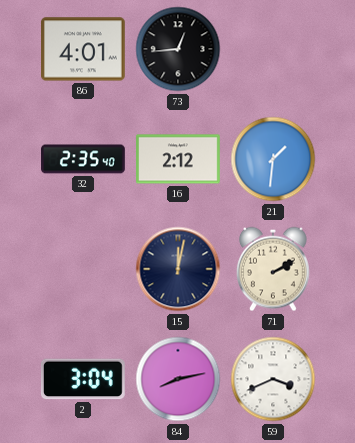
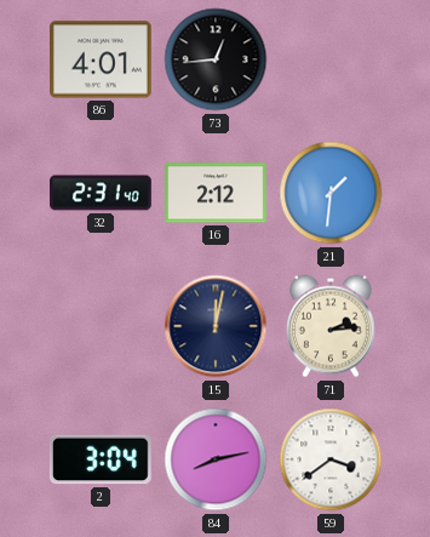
32: 2:35 -> 2:31
71: 2:10 -> 2:14
59: 3:41 -> 3:39
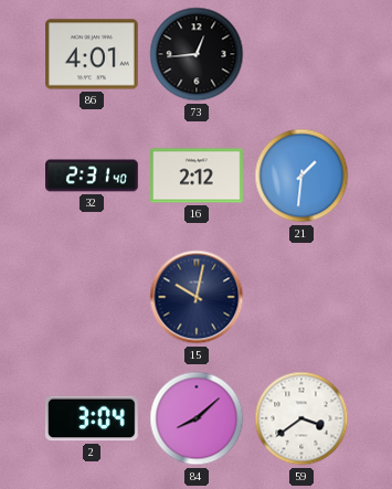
15: 12:02 -> 10:02
71: 2:14 -> none
84: 8:13 -> 8:08
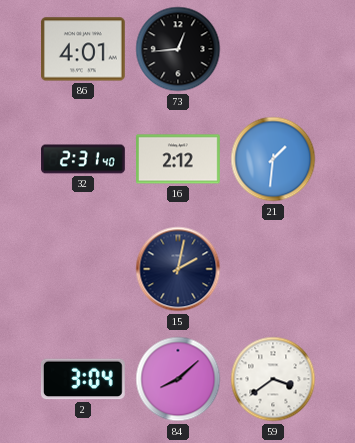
15: 10:02 -> 2:02
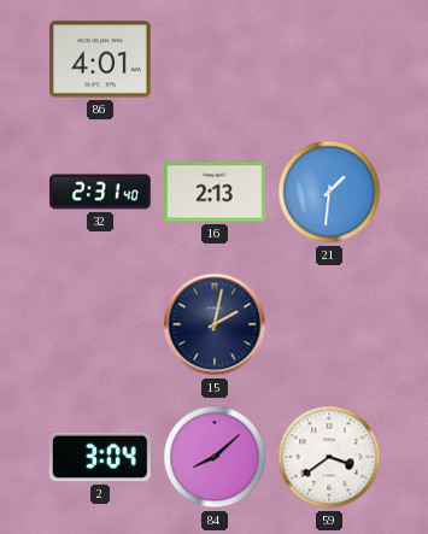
73: 12:44 -> none
16: 2:12 -> 2:13
